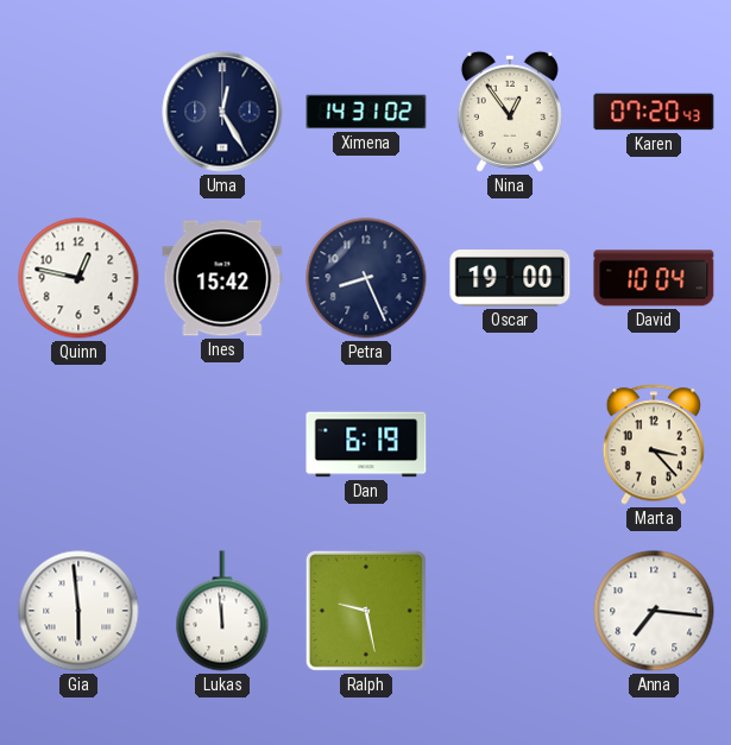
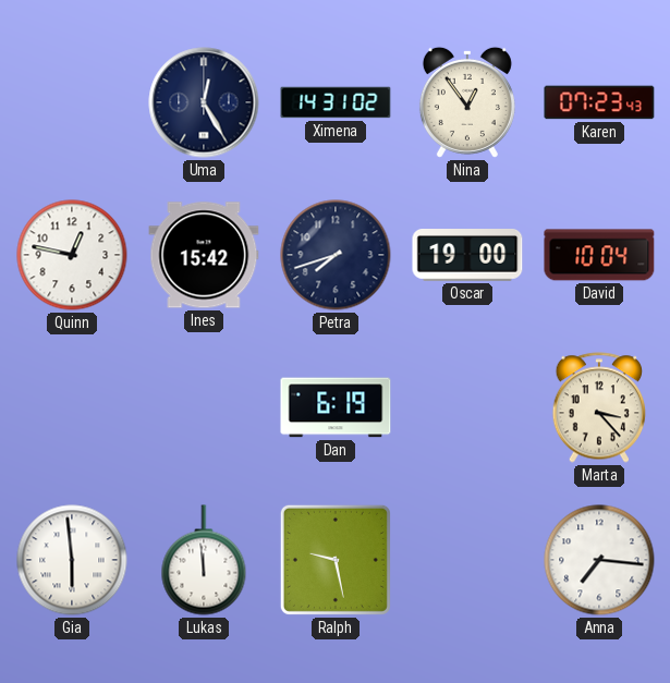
Karen: 07:20 -> 07:23
Petra: 8:26 -> 7:42
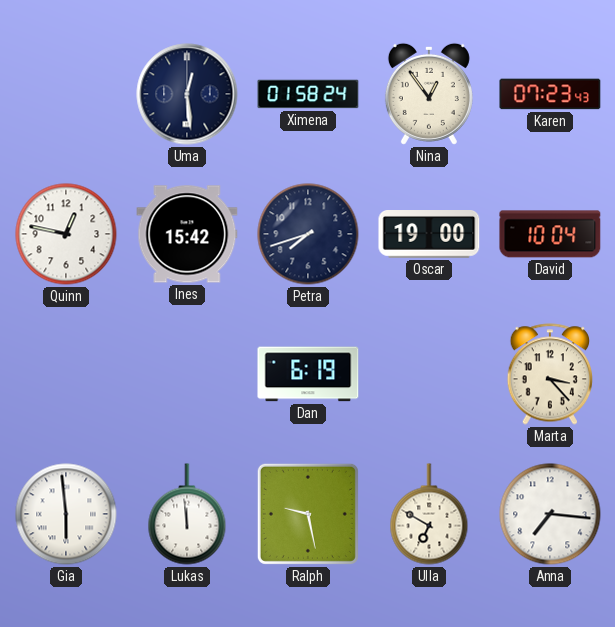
Uma: 12:25 -> 12:29
Ximena: 14:31 -> 01:58
Ulla: none -> 6:50
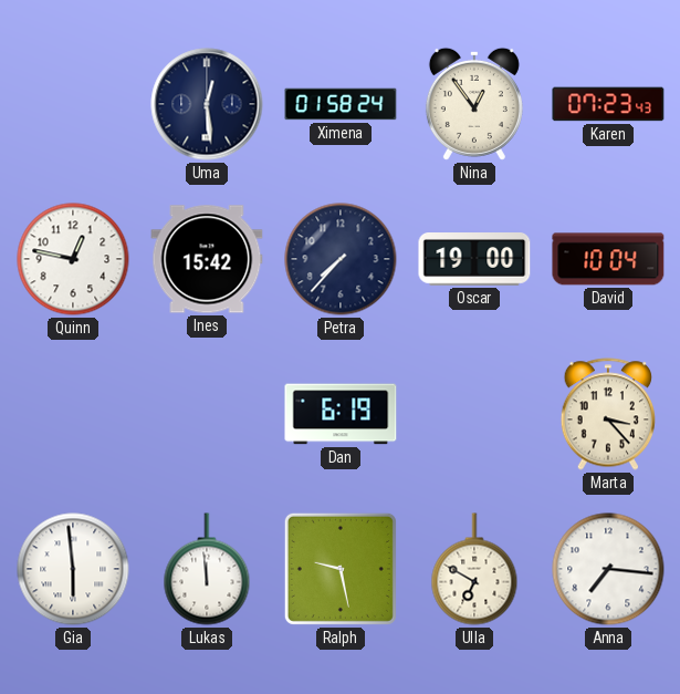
Petra: 7:42 -> 7:37
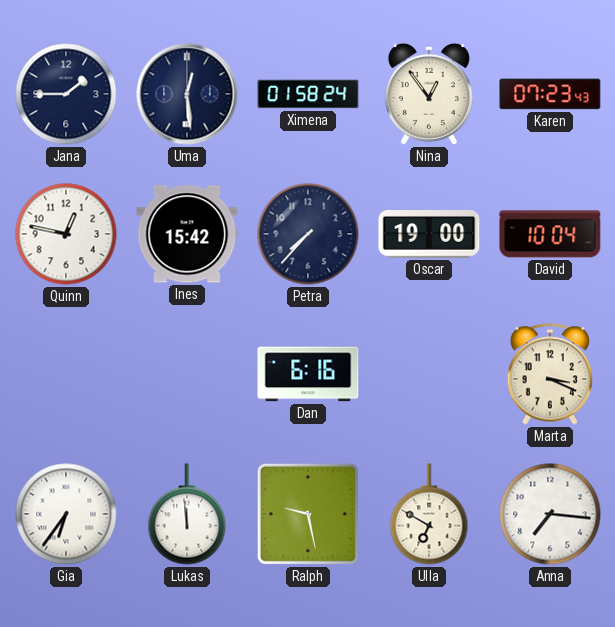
Jana: none -> 1:45
Dan: 6:19 -> 6:16
Marta: 3:23 -> 3:19
Gia: 5:59 -> 6:36
